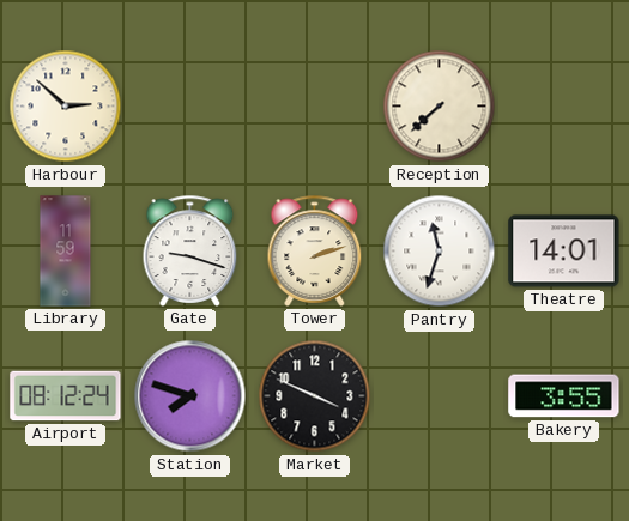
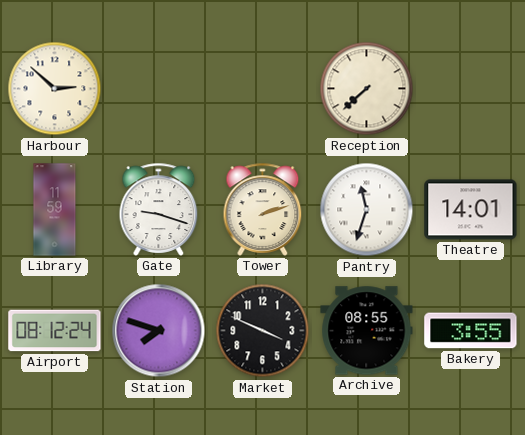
Archive: none -> 08:55
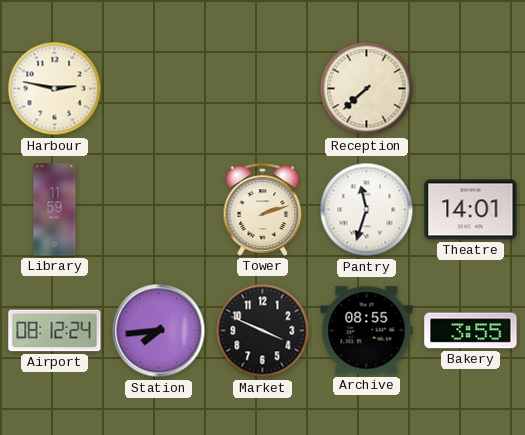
Harbour: 2:52 -> 2:47
Gate: 9:18 -> none
Station: 7:48 -> 7:44
